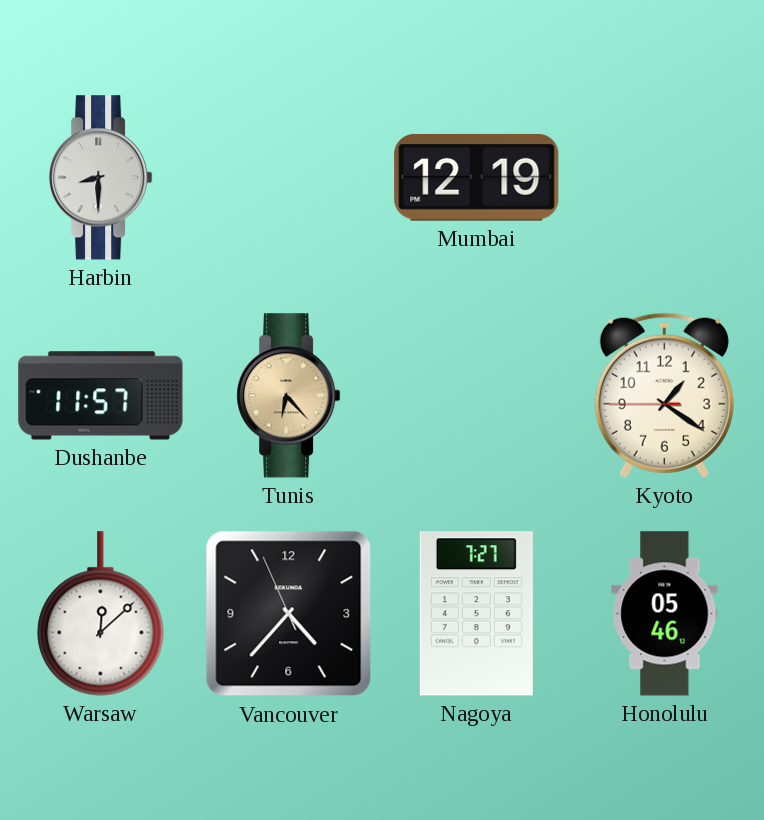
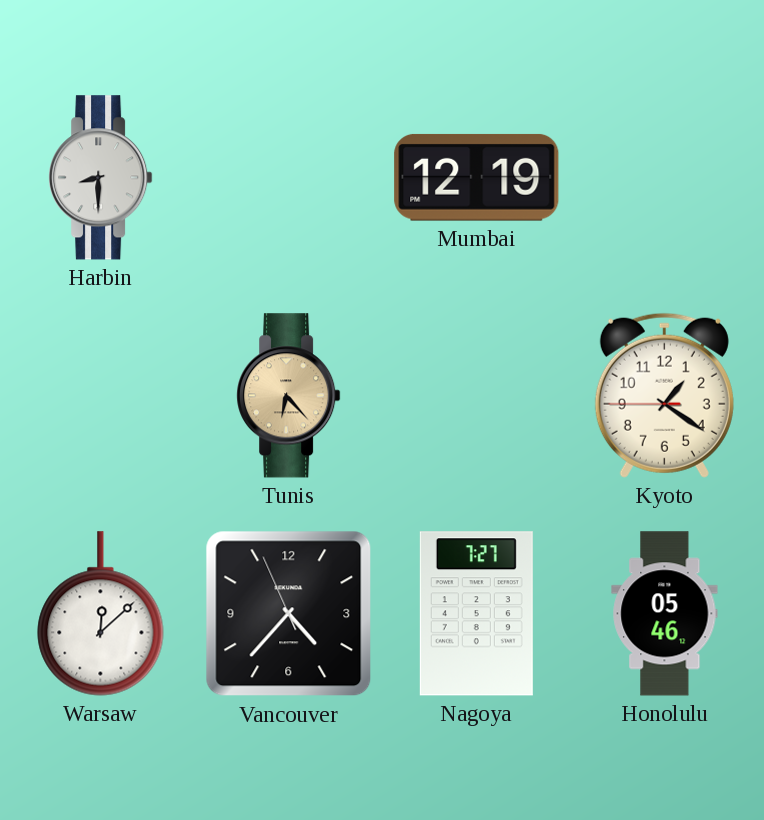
Dushanbe: 11:57 -> none
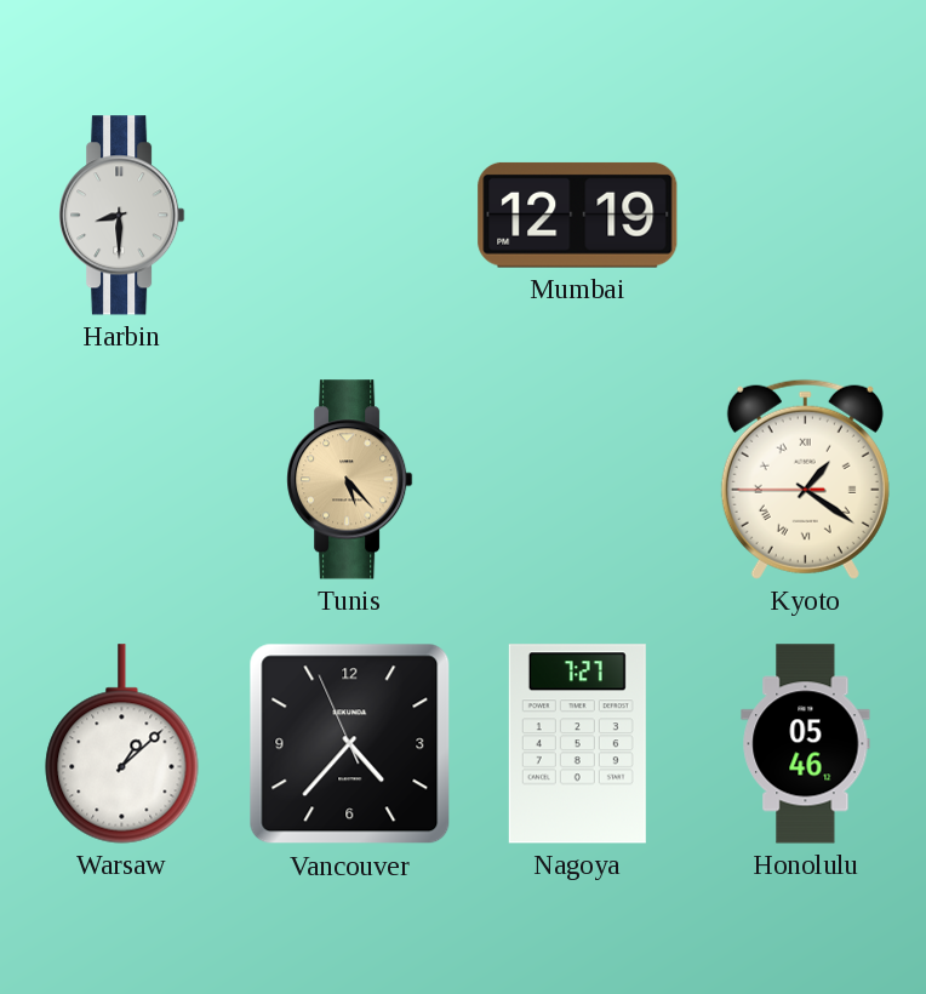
Tunis: 6:23 -> 5:23
Kyoto numerals: Arabic -> Roman
Warsaw: 12:08 -> 1:08
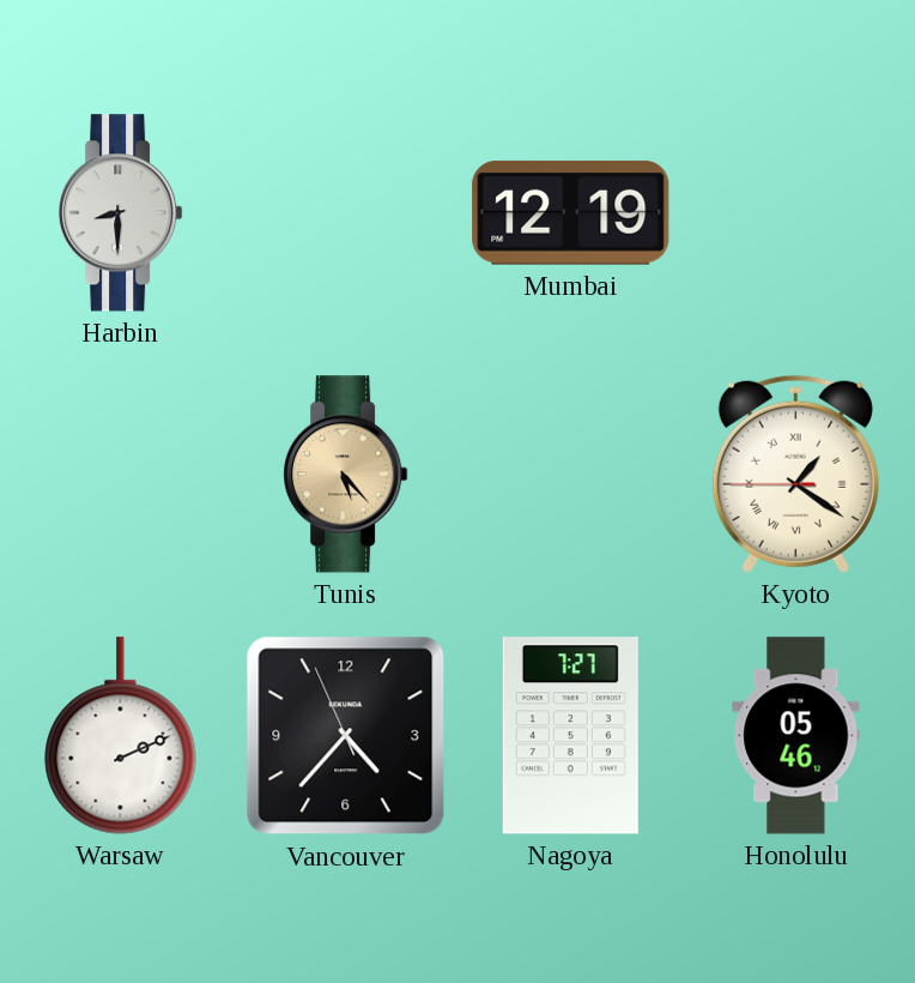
Warsaw: 1:08 -> 2:11
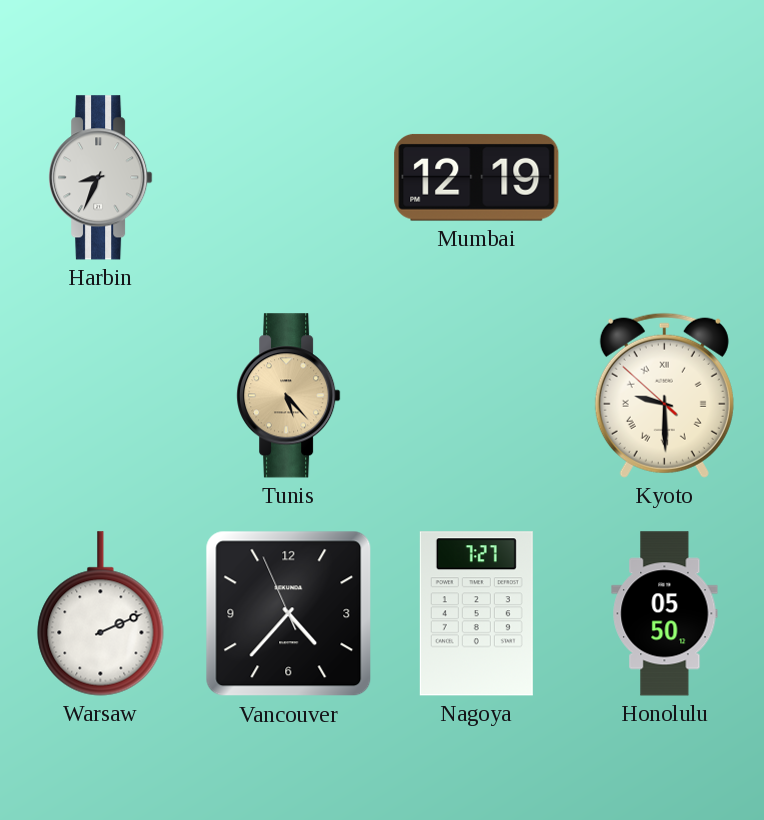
Harbin: 8:30 -> 8:34
Kyoto: 1:20 -> 9:29
Honolulu: 05:46 -> 05:50
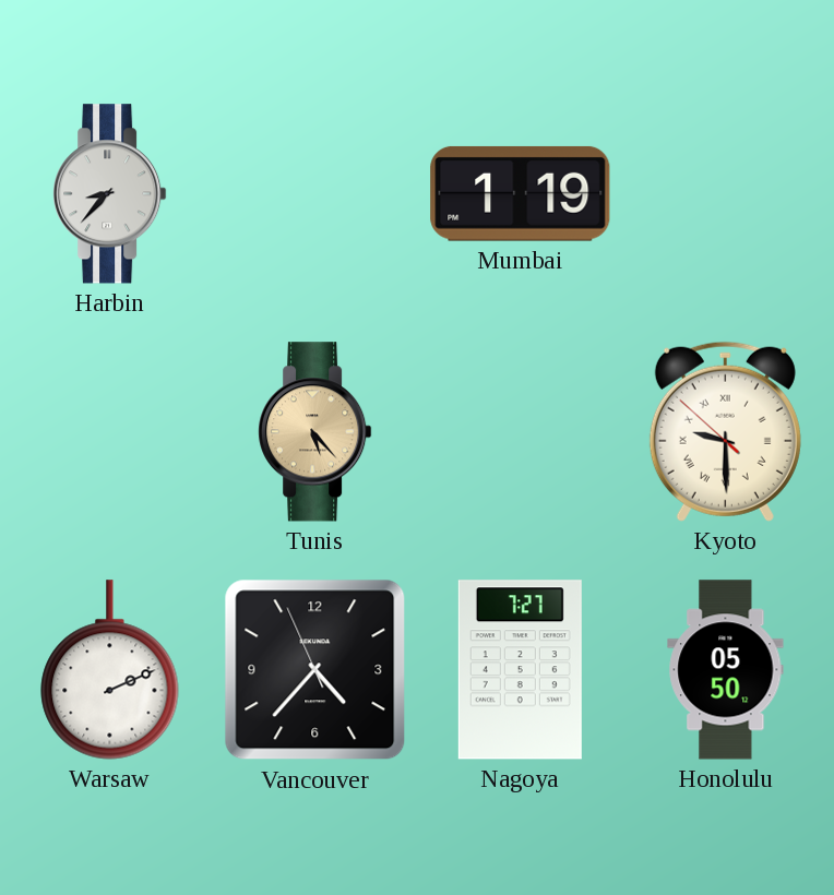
Harbin: 8:34 -> 8:37
Mumbai: 12:19 -> 1:19
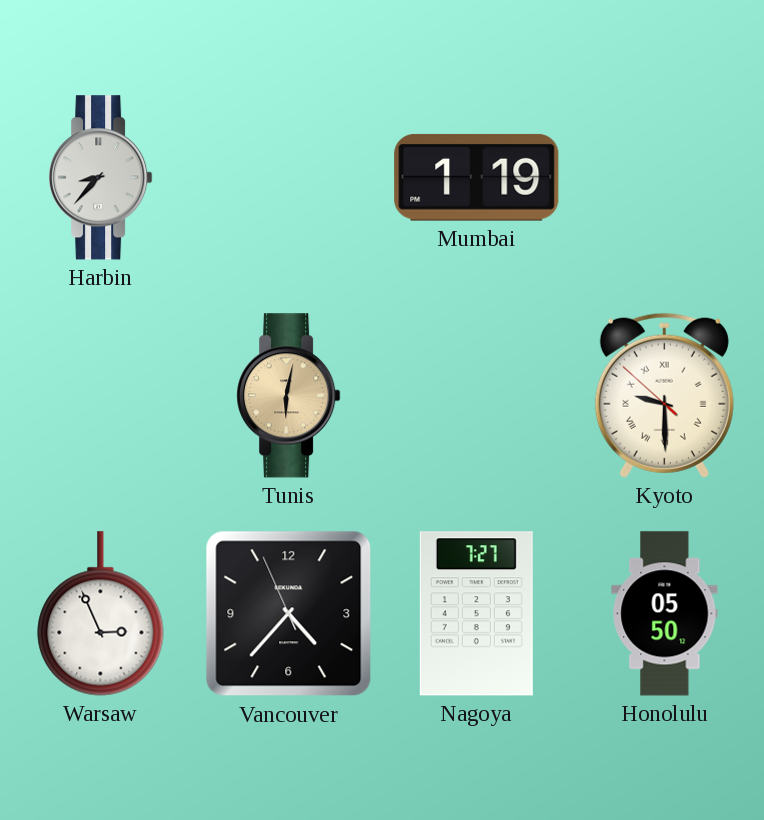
Tunis: 5:23 -> 6:02
Warsaw: 2:11 -> 2:56
